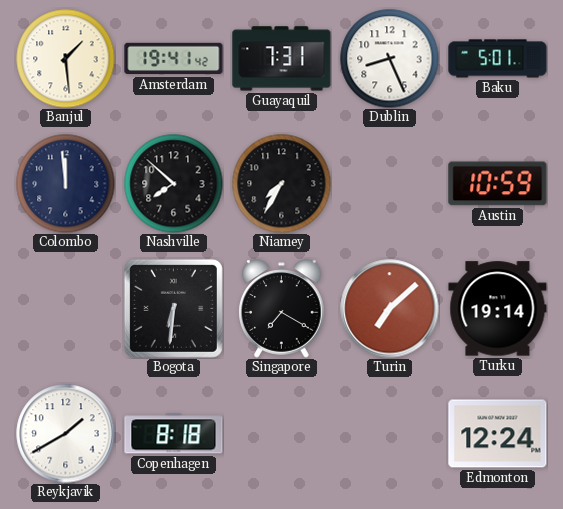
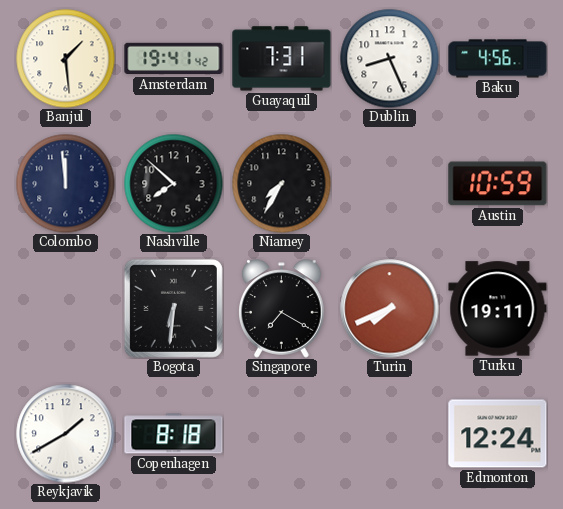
Baku: 5:01 -> 4:56
Turin: 7:08 -> 7:41
Turku: 19:14 -> 19:11
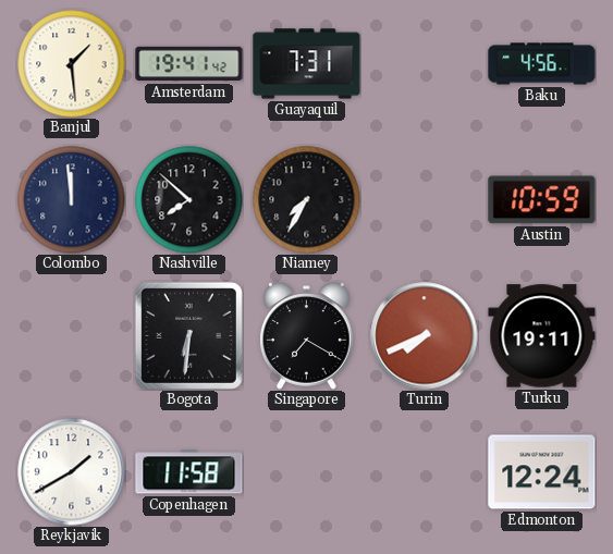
Dublin: 8:26 -> none
Copenhagen: 8:18 -> 11:58
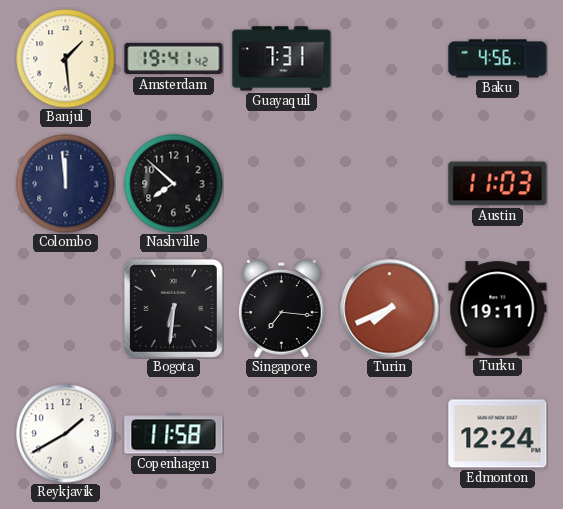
Niamey: 7:35 -> none
Austin: 10:59 -> 11:03
Singapore: 7:20 -> 7:16
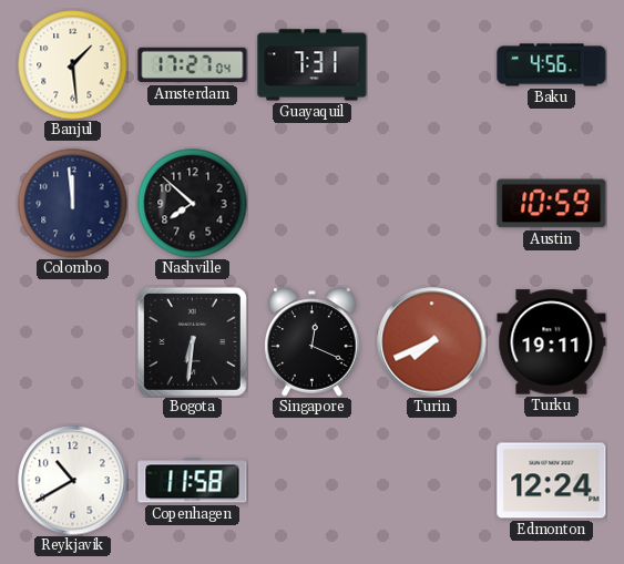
Amsterdam: 19:41 -> 17:27
Austin: 11:03 -> 10:59
Singapore: 7:16 -> 12:19
Reykjavik: 1:40 -> 10:40
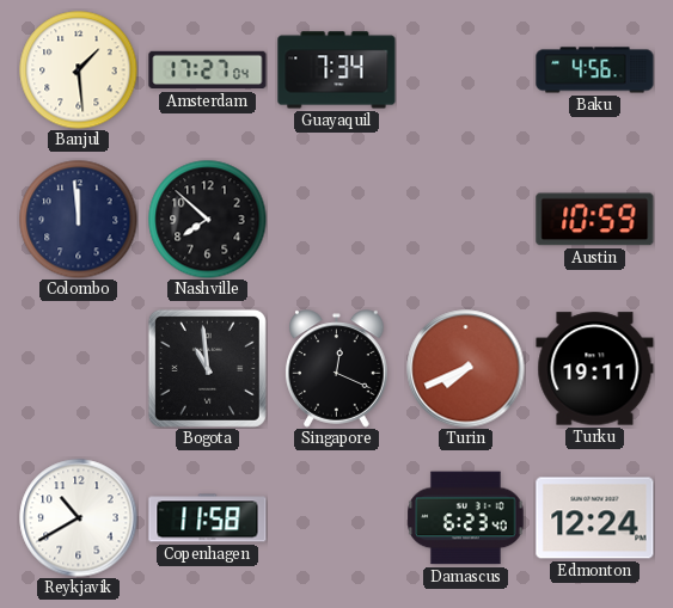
Guayaquil: 7:31 -> 7:34
Bogota: 6:31 -> 10:59
Damascus: none -> 6:23
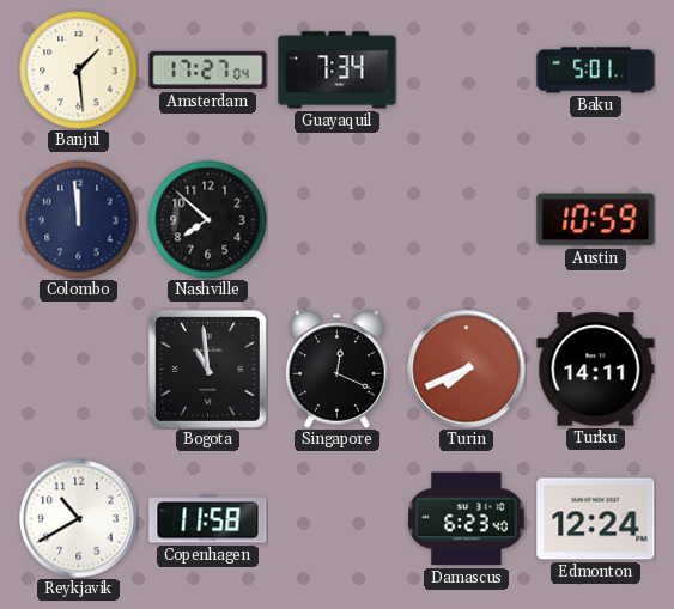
Baku: 4:56 -> 5:01
Turku: 19:11 -> 14:11
